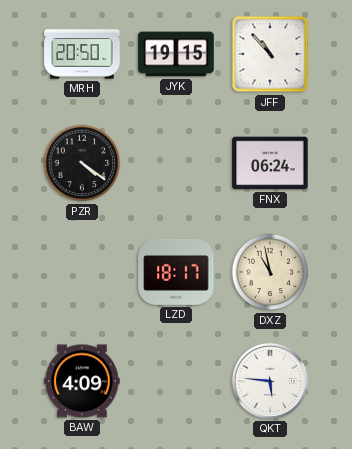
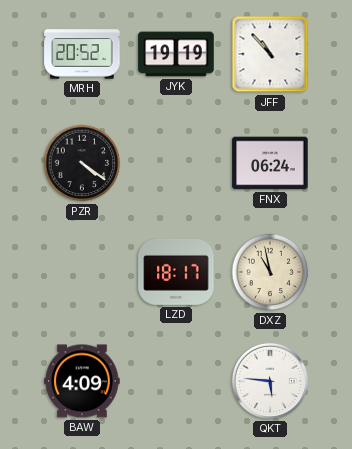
MRH: 20:50 -> 20:52
JYK: 19:15 -> 19:19
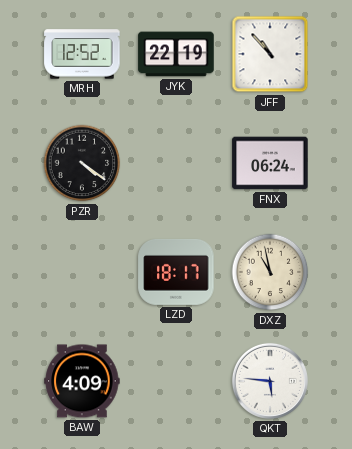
MRH: 20:52 -> 12:52
JYK: 19:19 -> 22:19
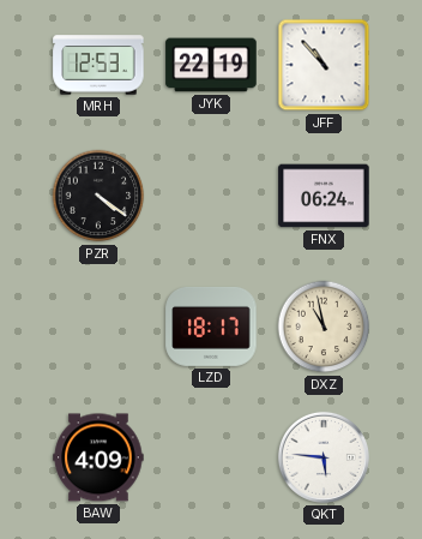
MRH: 12:52 -> 12:53
